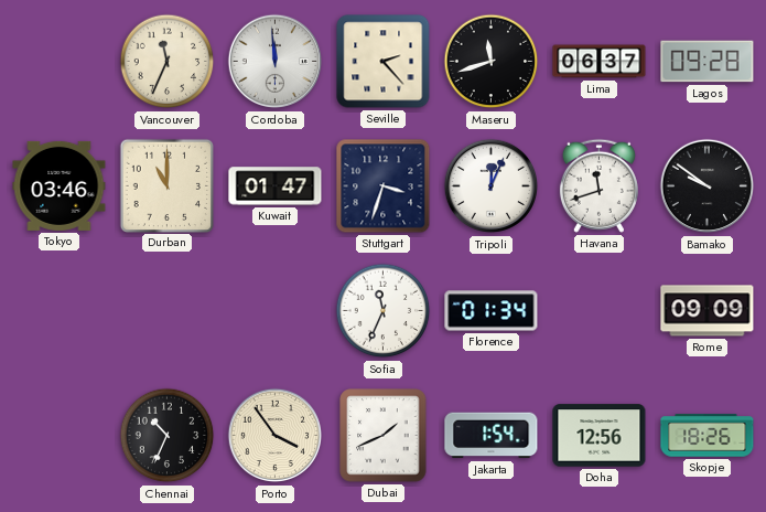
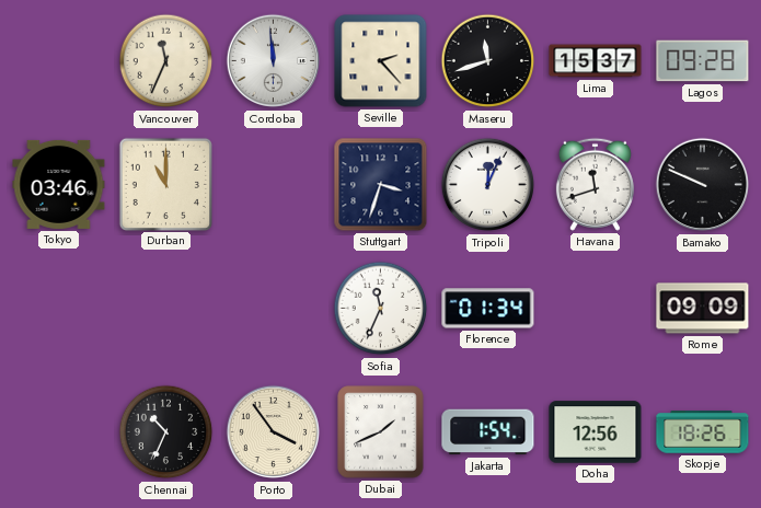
Lima: 06:37 -> 15:37
Kuwait: 01:47 -> none
Bamako: 9:51 -> 9:49
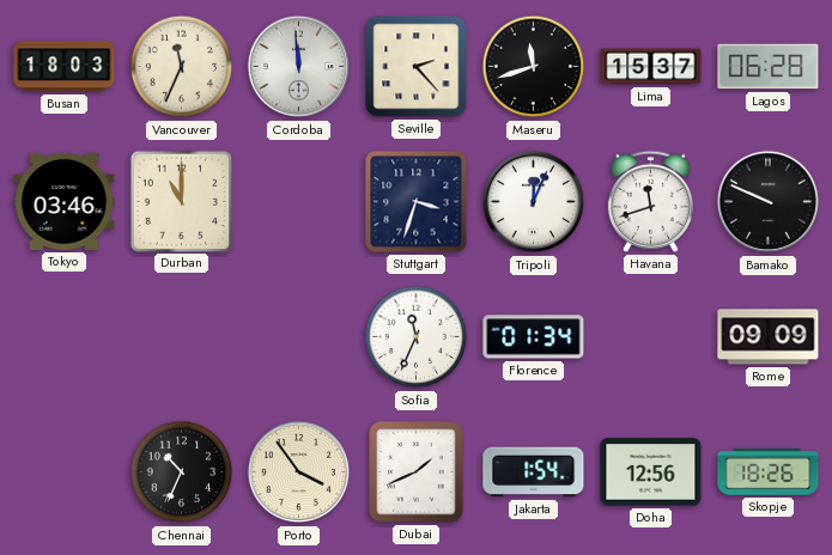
Busan: none -> 18:03
Lagos: 09:28 -> 06:28
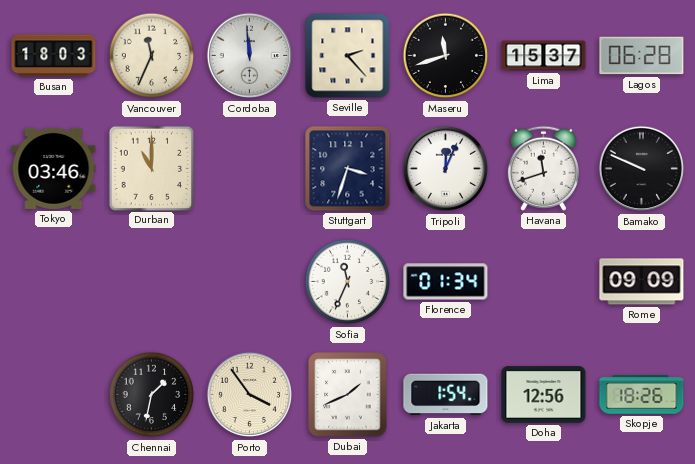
Chennai: 10:34 -> 1:32
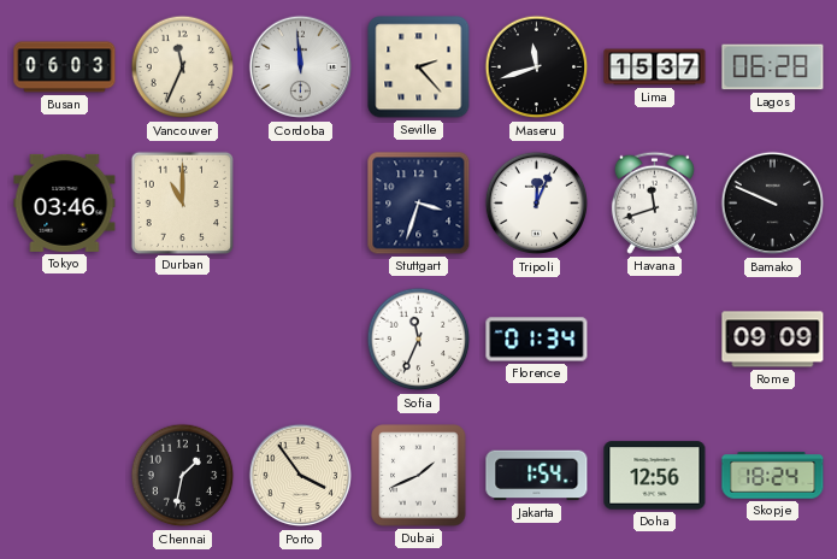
Busan: 18:03 -> 06:03
Skopje: 18:26 -> 18:24
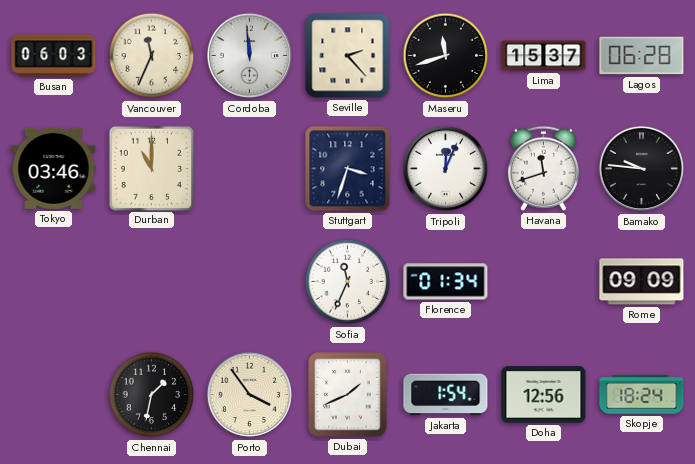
Bamako: 9:49 -> 9:46
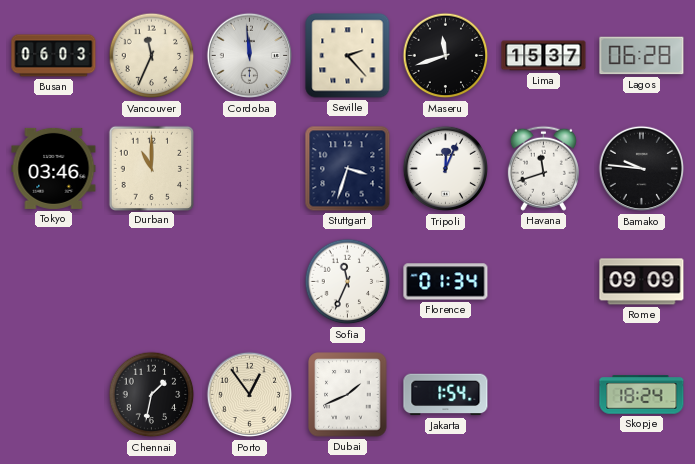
Porto: 3:54 -> 12:54
Doha: 12:56 -> none
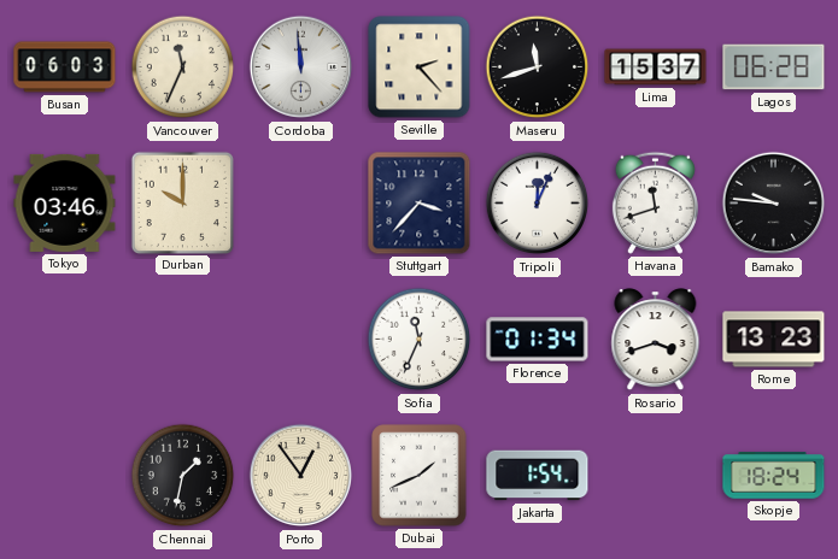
Durban: 11:00 -> 10:00
Stuttgart: 3:33 -> 3:37
Rosario: none -> 3:42
Rome: 09:09 -> 13:23
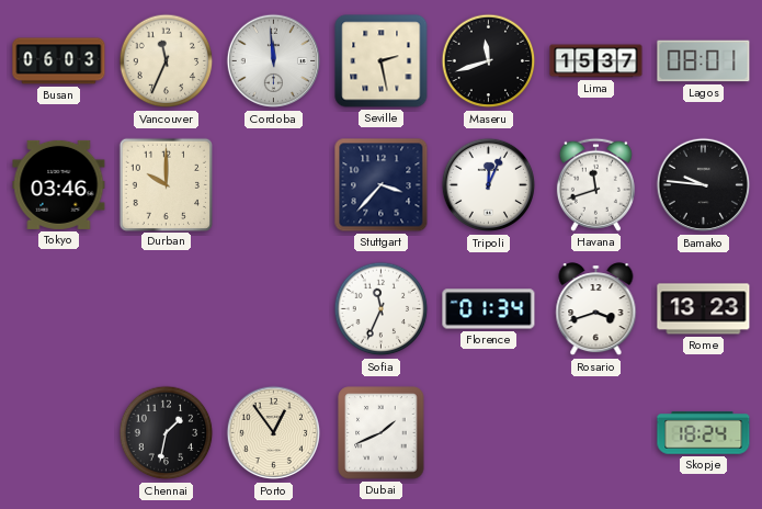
Seville: 2:23 -> 2:28
Lagos: 06:28 -> 08:01
Jakarta: 1:54 -> none
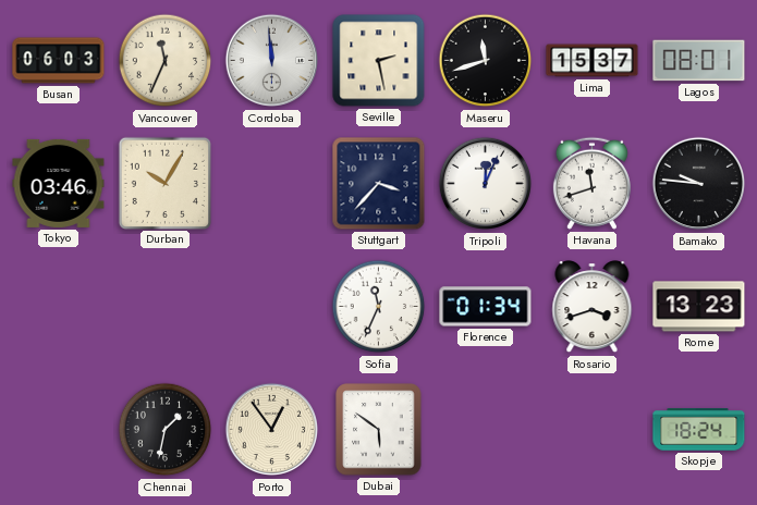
Durban: 10:00 -> 10:05
Dubai: 1:41 -> 5:51
